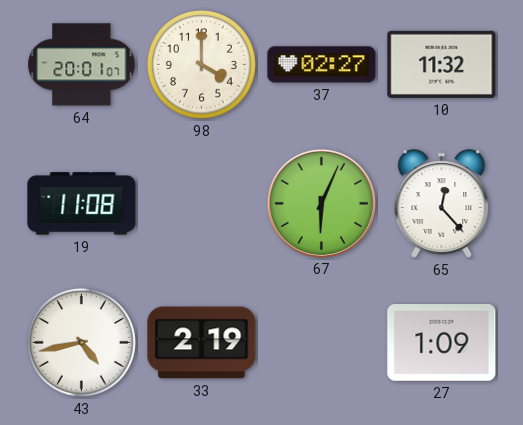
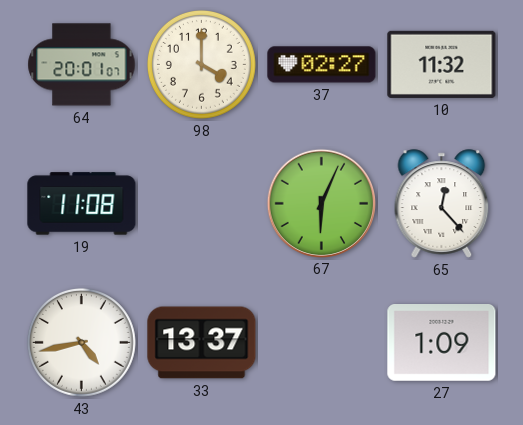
33: 2:19 -> 13:37
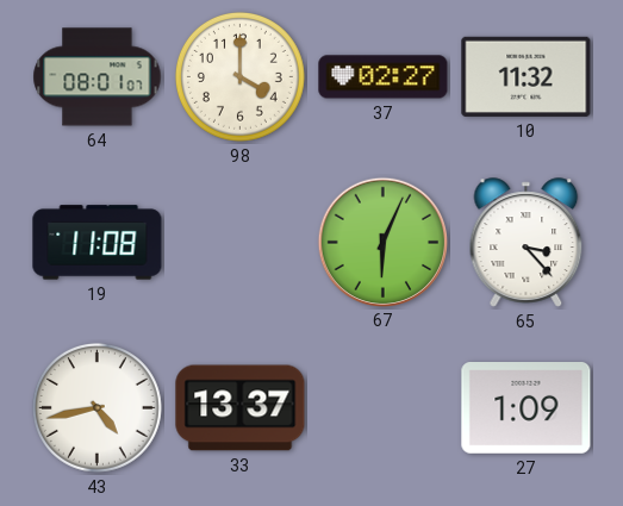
64: 20:01 -> 08:01
65: 12:23 -> 3:23
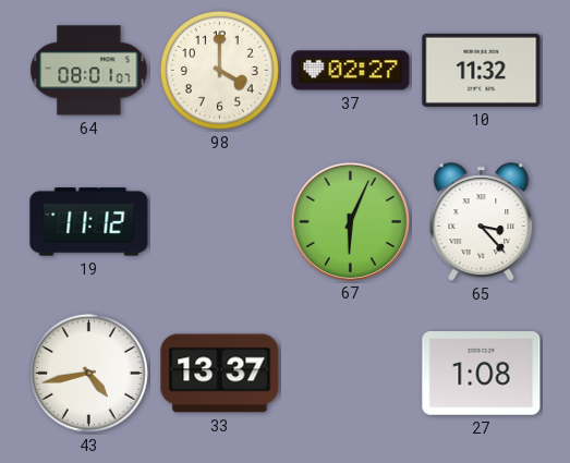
19: 11:08 -> 11:12
27: 1:09 -> 1:08
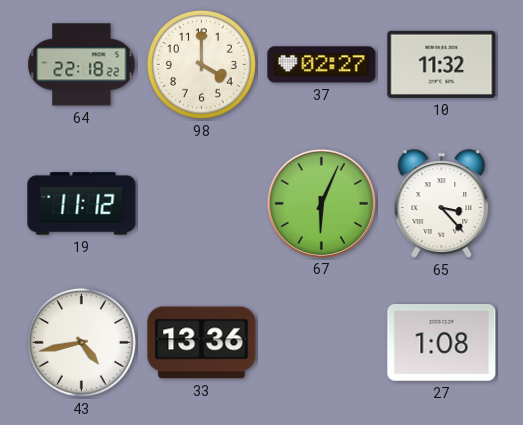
64: 08:01 -> 22:18
33: 13:37 -> 13:36
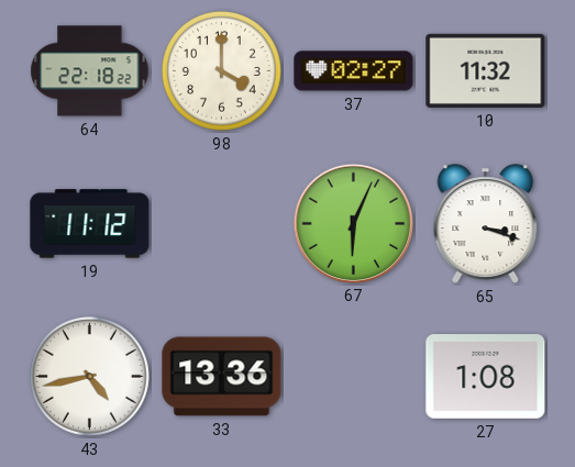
65: 3:23 -> 3:18
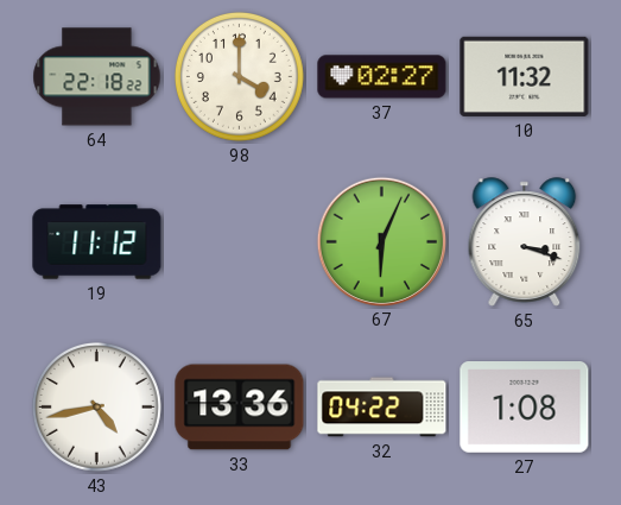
32: none -> 04:22
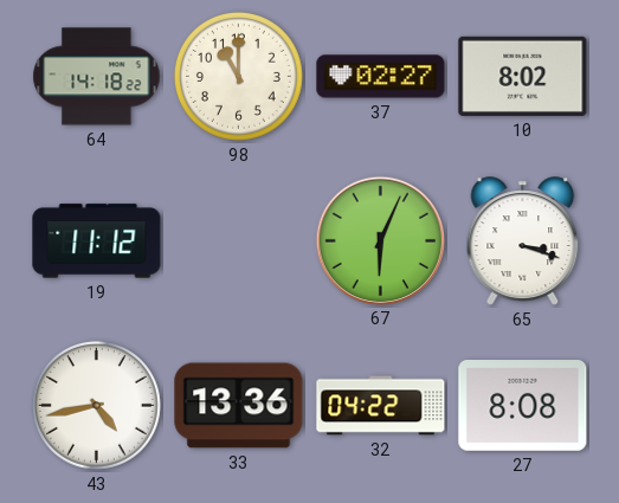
64: 22:18 -> 14:18
98: 4:00 -> 11:00
10: 11:32 -> 8:02
27: 1:08 -> 8:08
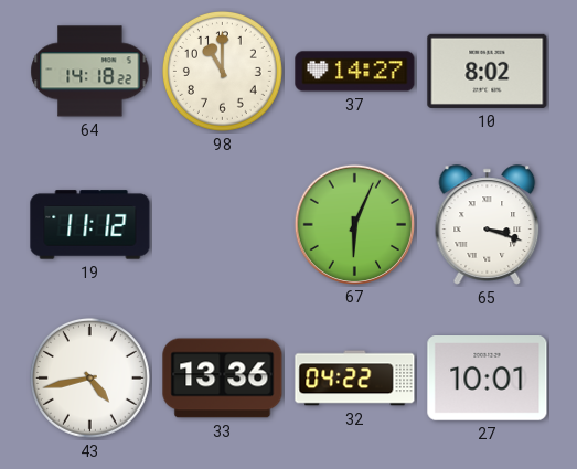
37: 02:27 -> 14:27
27: 8:08 -> 10:01
